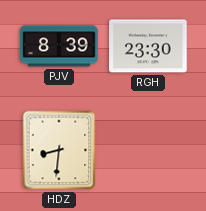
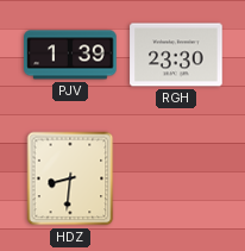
PJV: 8:39 -> 1:39
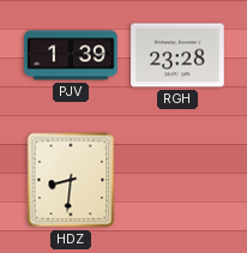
RGH: 23:30 -> 23:28
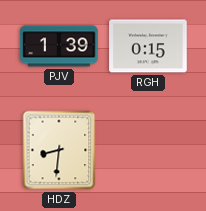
RGH: 23:28 -> 0:15
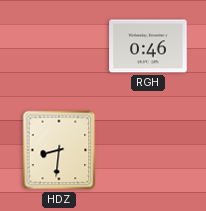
PJV: 1:39 -> none
RGH: 0:15 -> 0:46
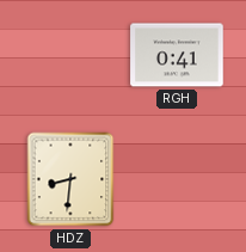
RGH: 0:46 -> 0:41
